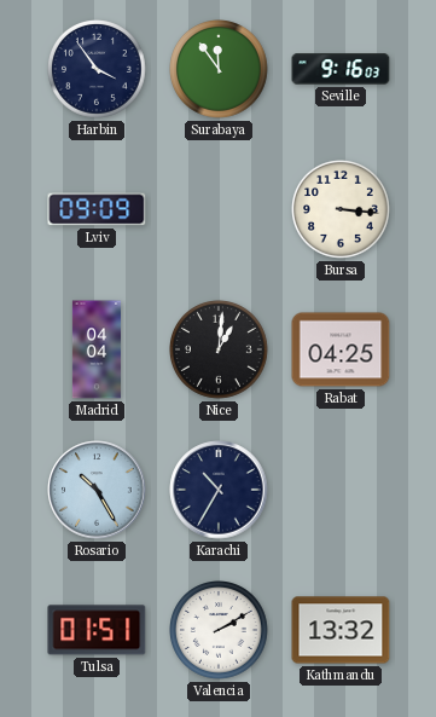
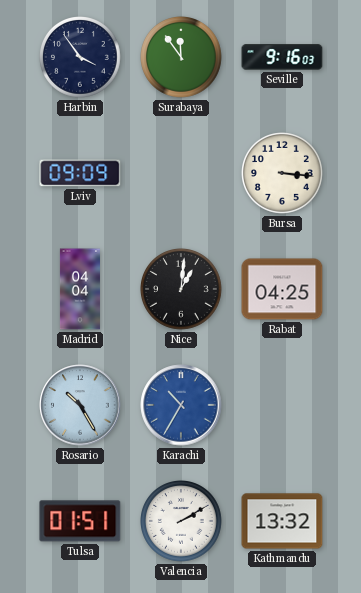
Karachi dial: navy -> blue
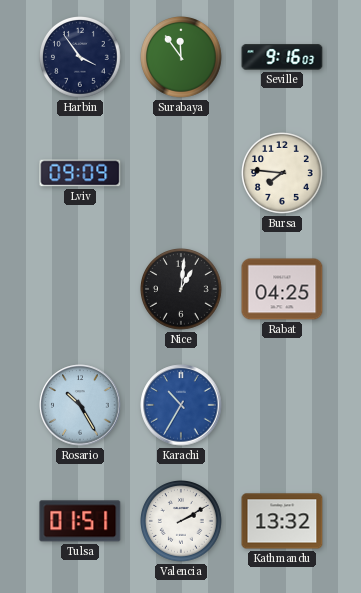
Bursa: 3:16 -> 7:46
Madrid: 04:04 -> none
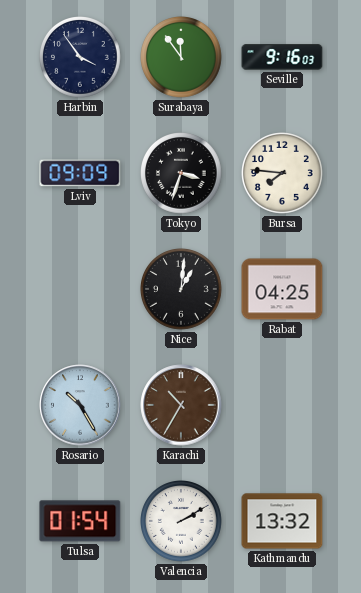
Tokyo: none -> 3:33
Karachi dial: blue -> brown
Tulsa: 01:51 -> 01:54
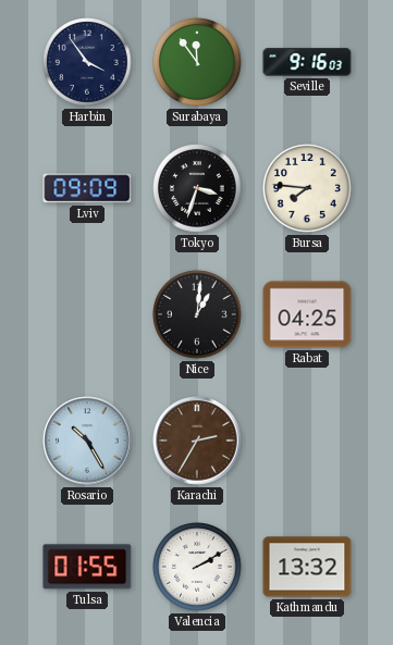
Karachi: 10:35 -> 2:35
Tulsa: 01:54 -> 01:55
